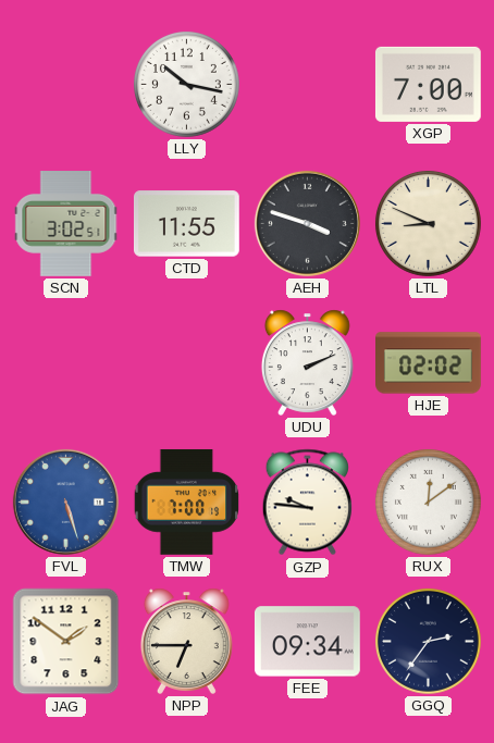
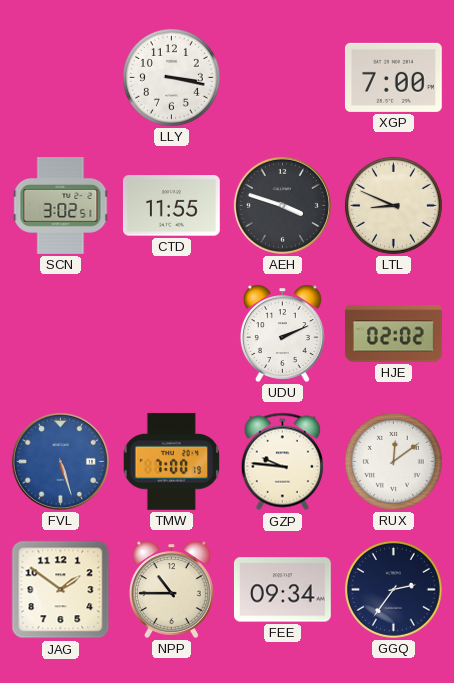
LLY: 10:17 -> 3:17
NPP: 6:45 -> 10:45
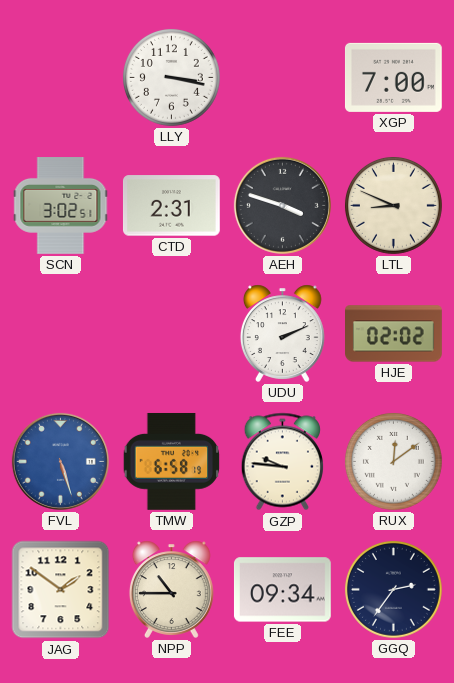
CTD: 11:55 -> 2:31
TMW: 7:00 -> 6:58
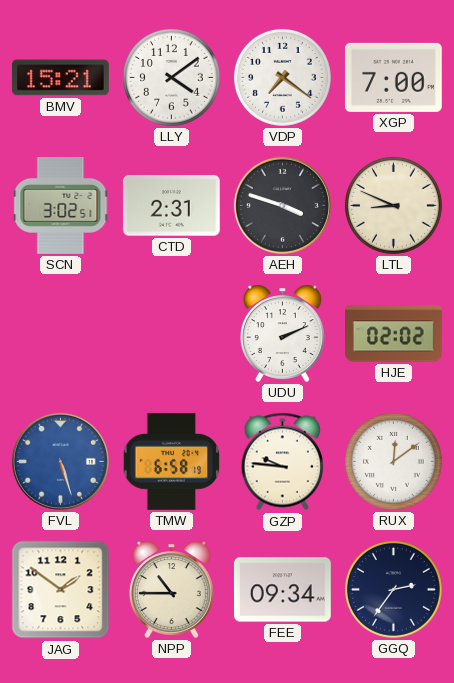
BMV: none -> 15:21
LLY: 3:17 -> 4:09
VDP: none -> 7:21
